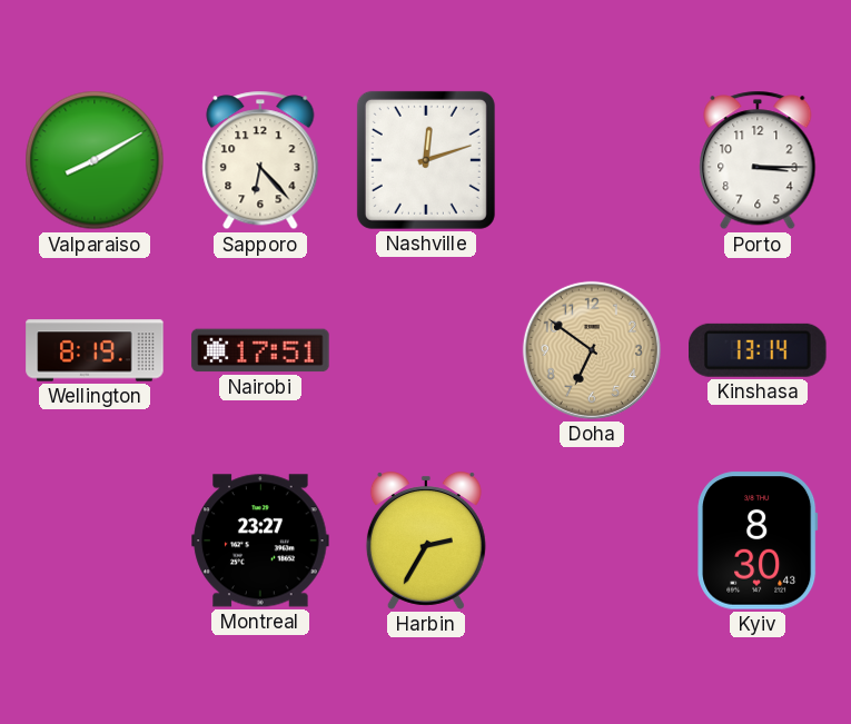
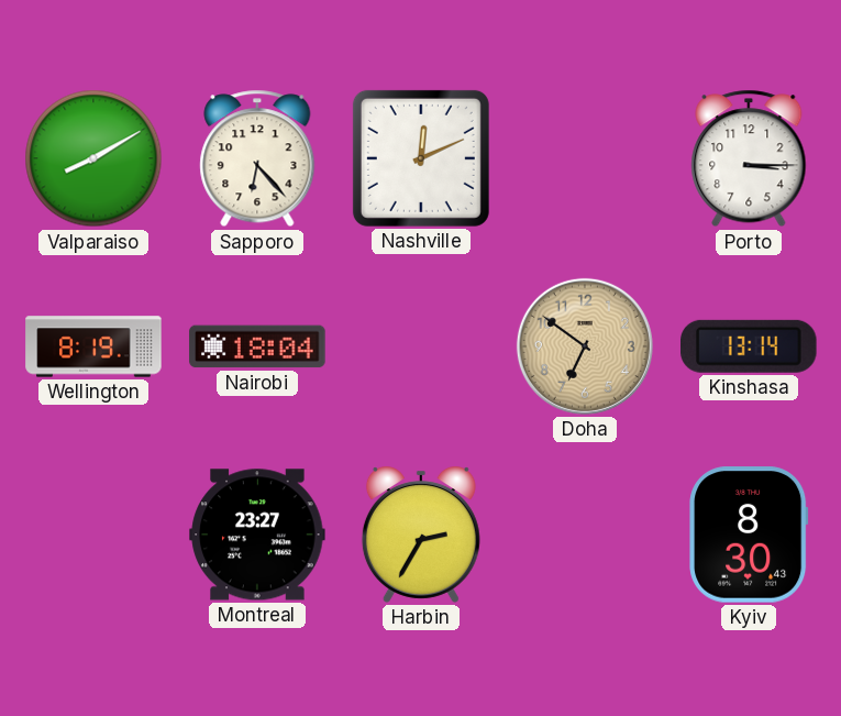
Nashville: 12:12 -> 12:11
Nairobi: 17:51 -> 18:04
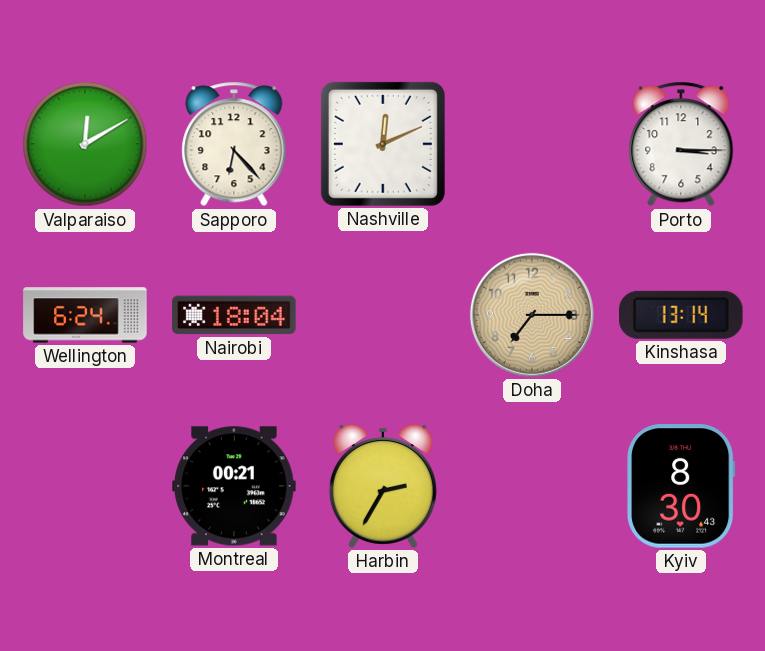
Valparaiso: 8:10 -> 12:10
Wellington: 8:19 -> 6:24
Doha: 6:51 -> 7:15
Montreal: 23:27 -> 00:21
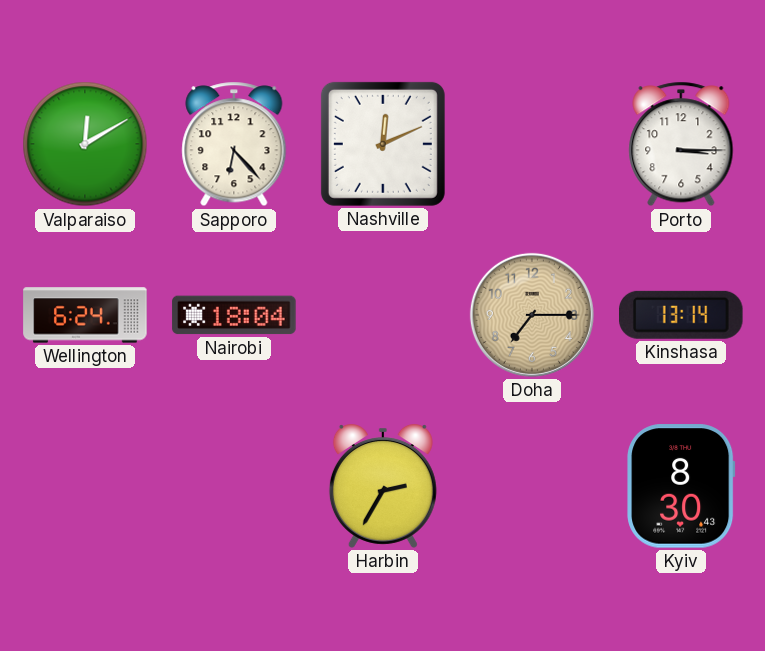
Montreal: 00:21 -> none
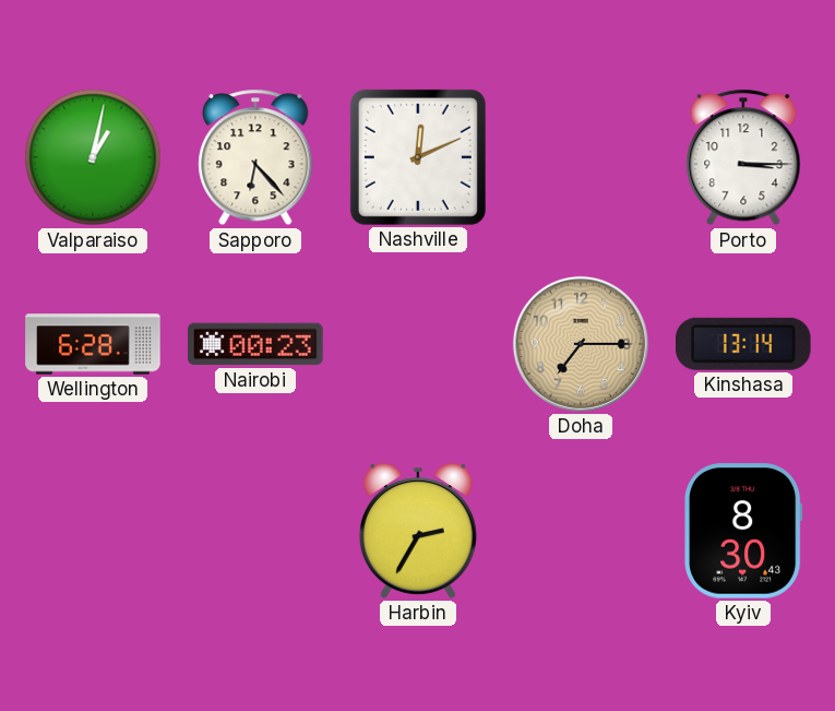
Valparaiso: 12:10 -> 1:02
Wellington: 6:24 -> 6:28
Nairobi: 18:04 -> 00:23
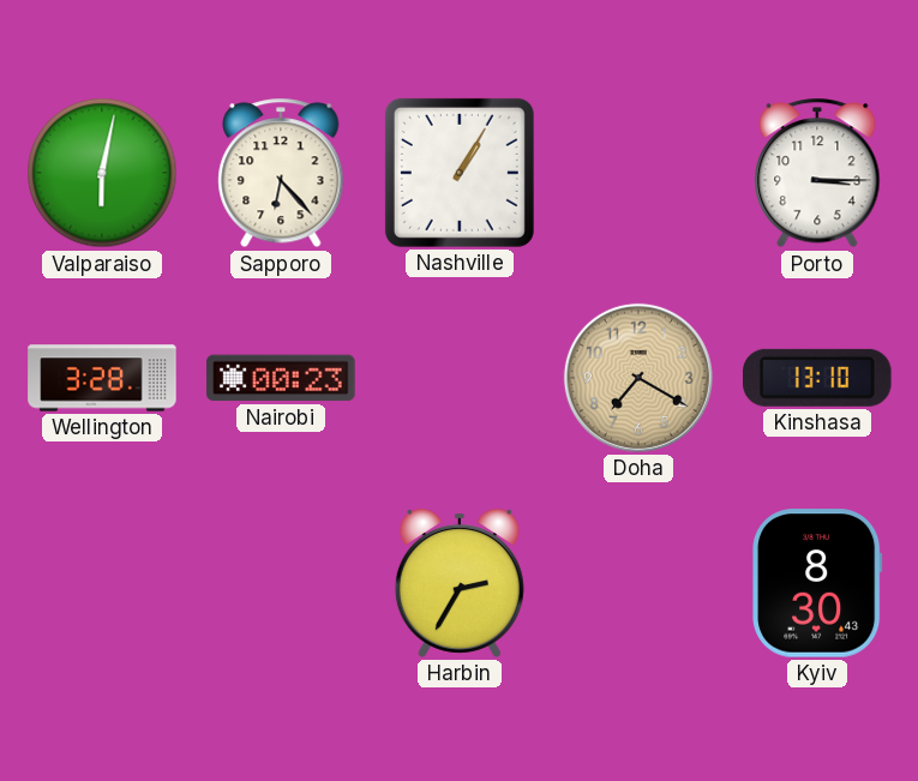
Valparaiso: 1:02 -> 6:02
Nashville: 12:11 -> 1:05
Wellington: 6:28 -> 3:28
Doha: 7:15 -> 7:20
Kinshasa: 13:14 -> 13:10
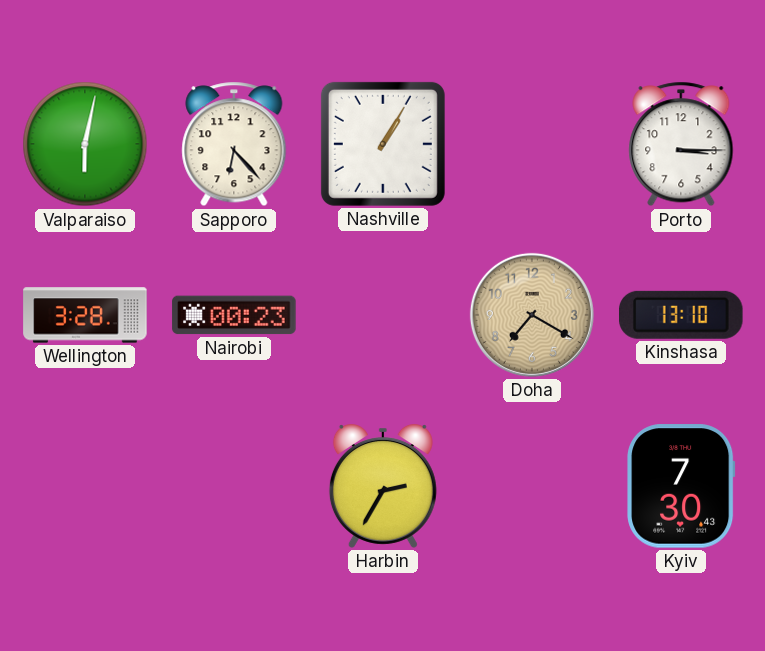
Kyiv: 8:30 -> 7:30
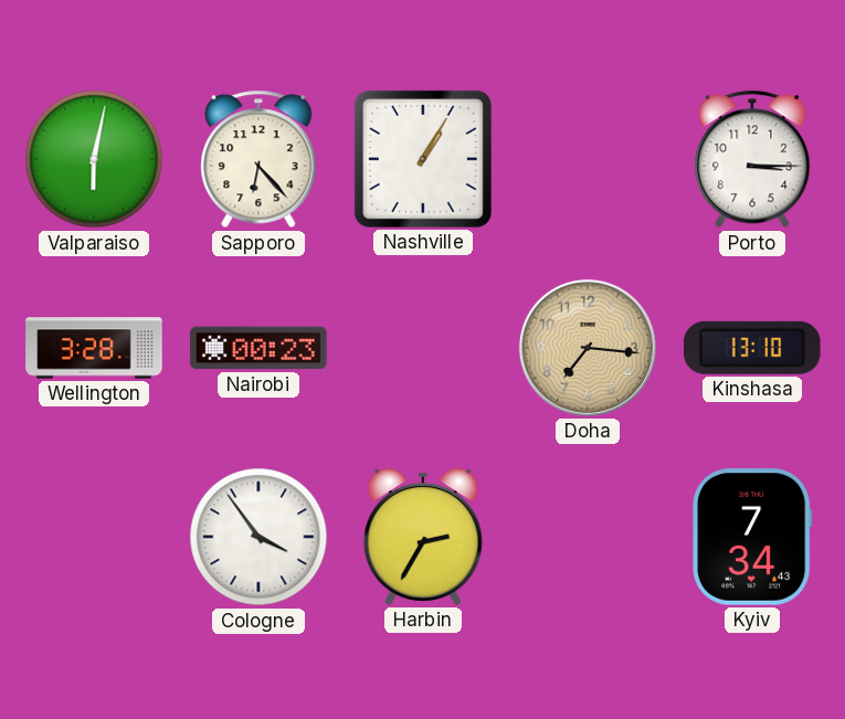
Doha: 7:20 -> 7:16
Cologne: none -> 3:54
Kyiv: 7:30 -> 7:34
